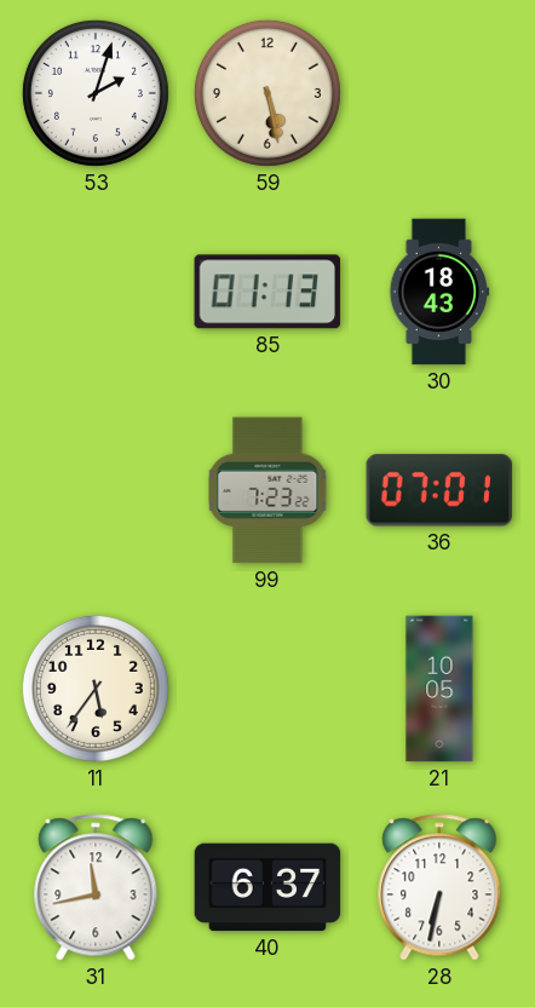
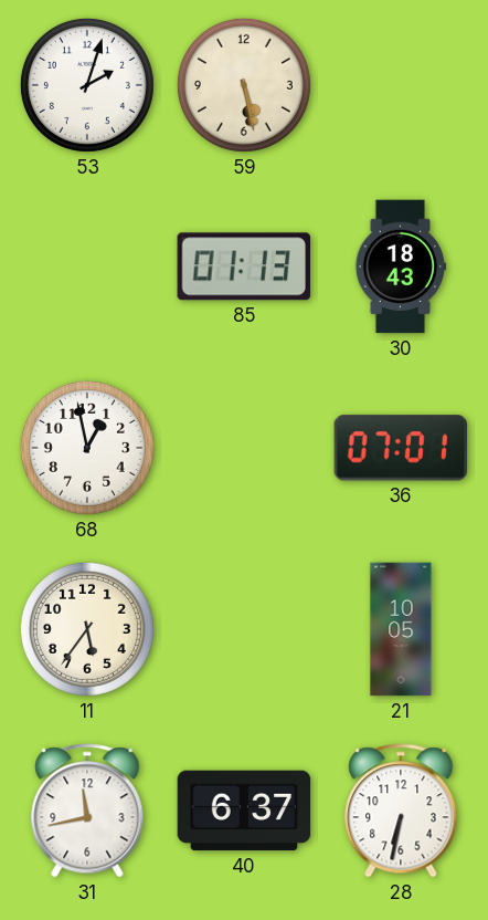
68: none -> 12:58
99: 7:23 -> none
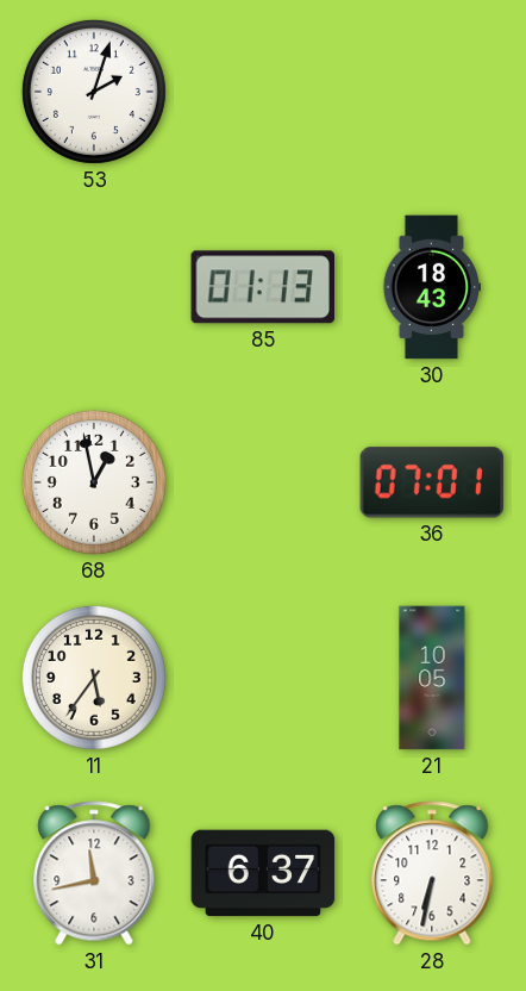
59: 5:28 -> none
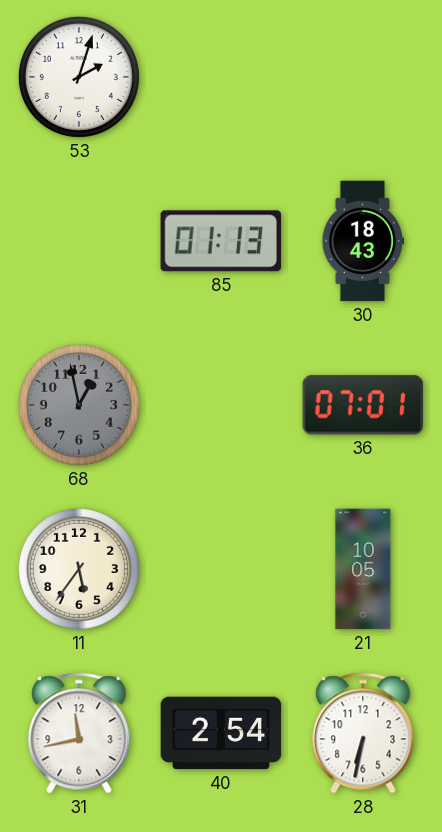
68 dial: white -> grey
40: 6:37 -> 2:54
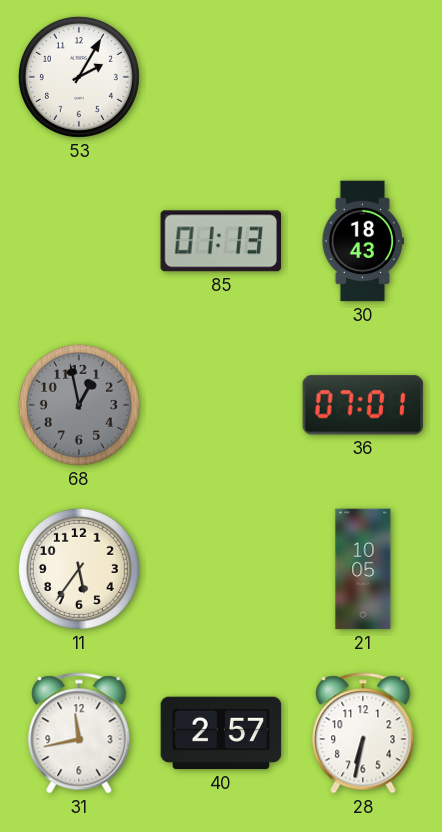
53: 2:03 -> 2:05
40: 2:54 -> 2:57
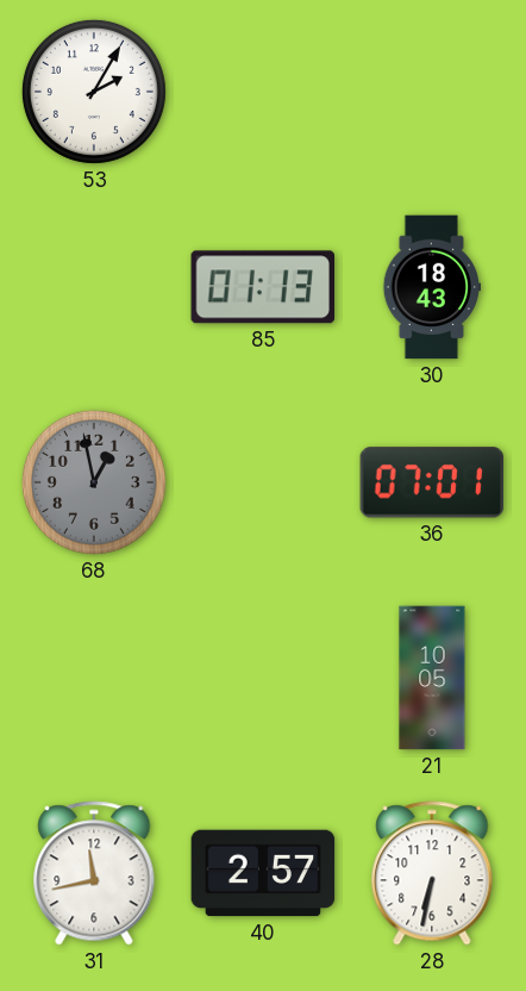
11: 5:36 -> none
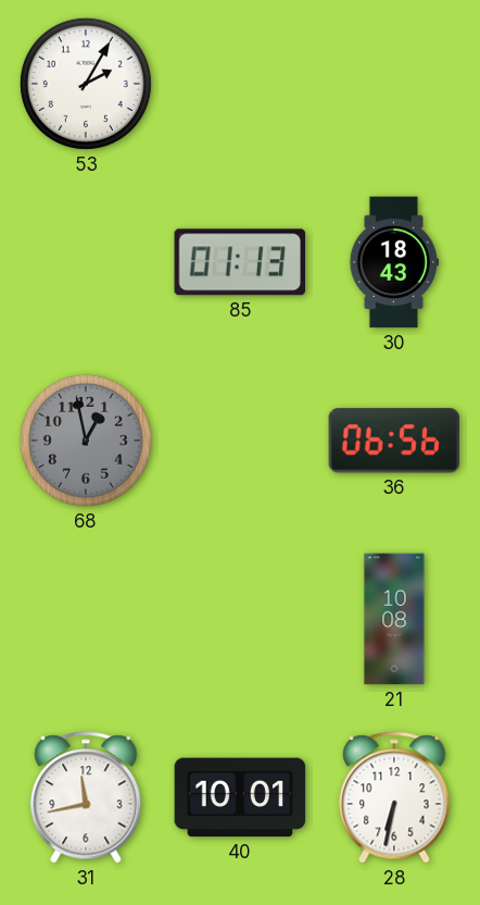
36: 07:01 -> 06:56
21: 10:05 -> 10:08
40: 2:57 -> 10:01
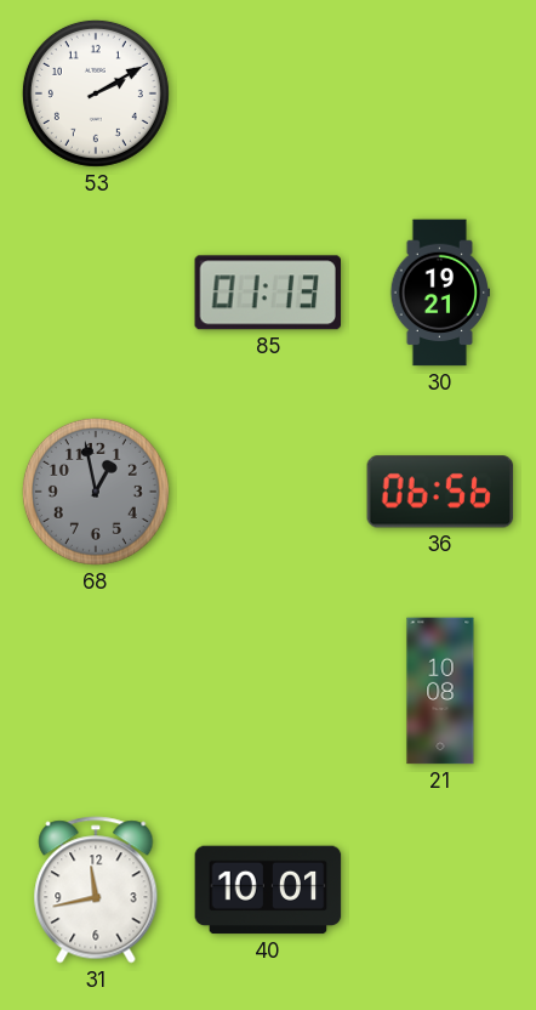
53: 2:05 -> 2:10
30: 18:43 -> 19:21
28: 6:32 -> none
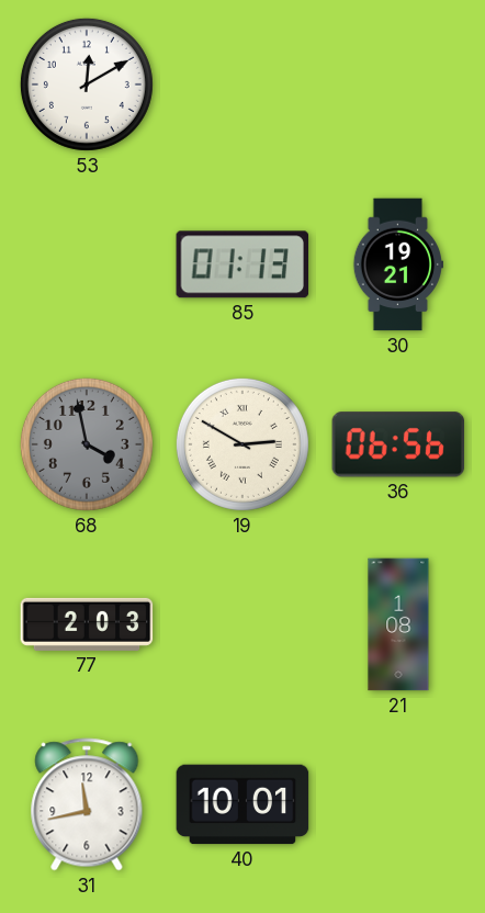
53: 2:10 -> 12:10
68: 12:58 -> 3:58
19: none -> 2:50
77: none -> 2:03
21: 10:08 -> 1:08
